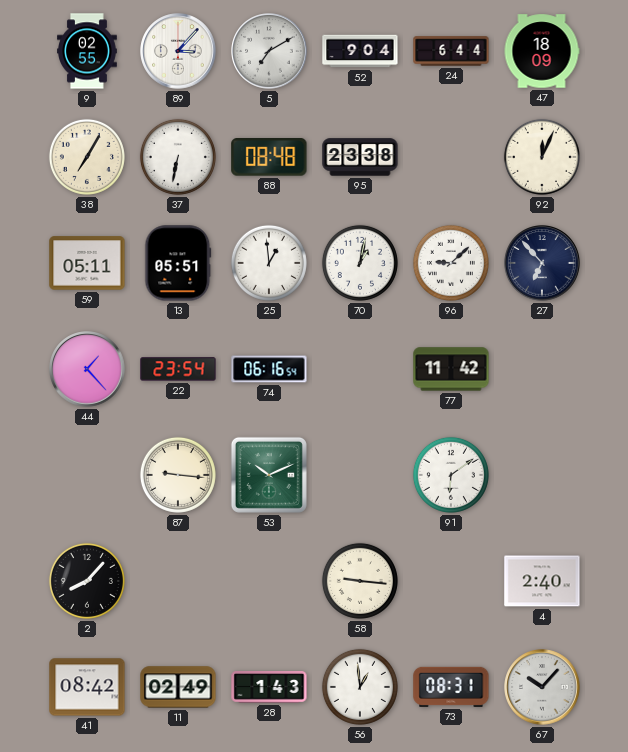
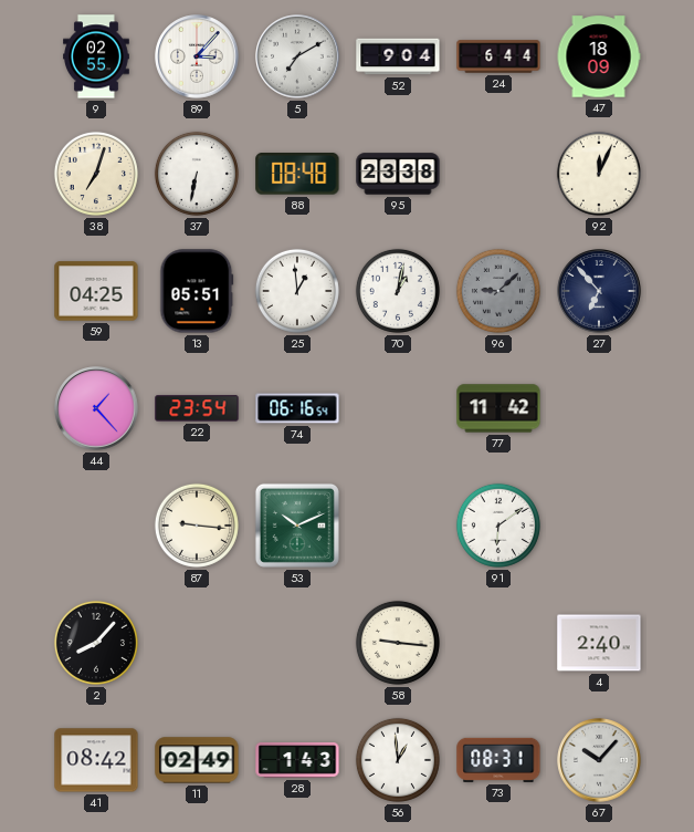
38: 7:05 -> 7:03
59: 05:11 -> 04:25
96 dial: white -> grey
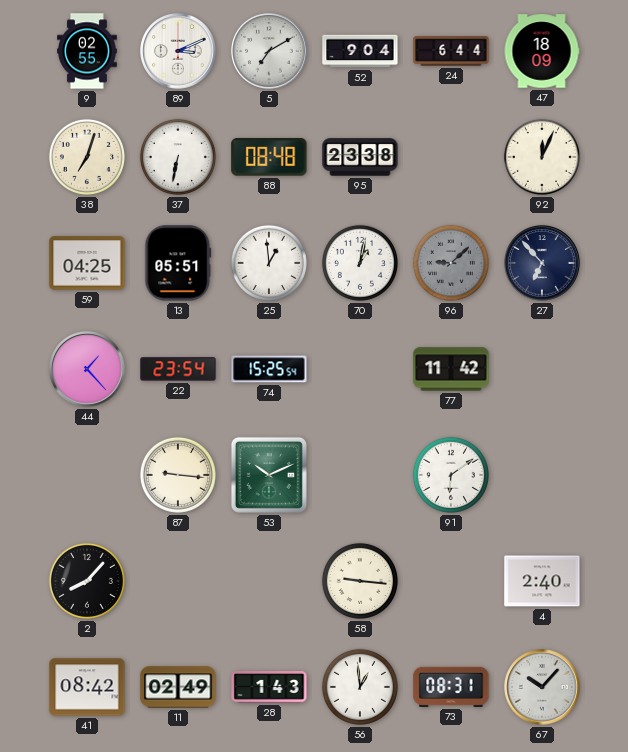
89: 3:07 -> 3:11
74: 06:16 -> 15:25
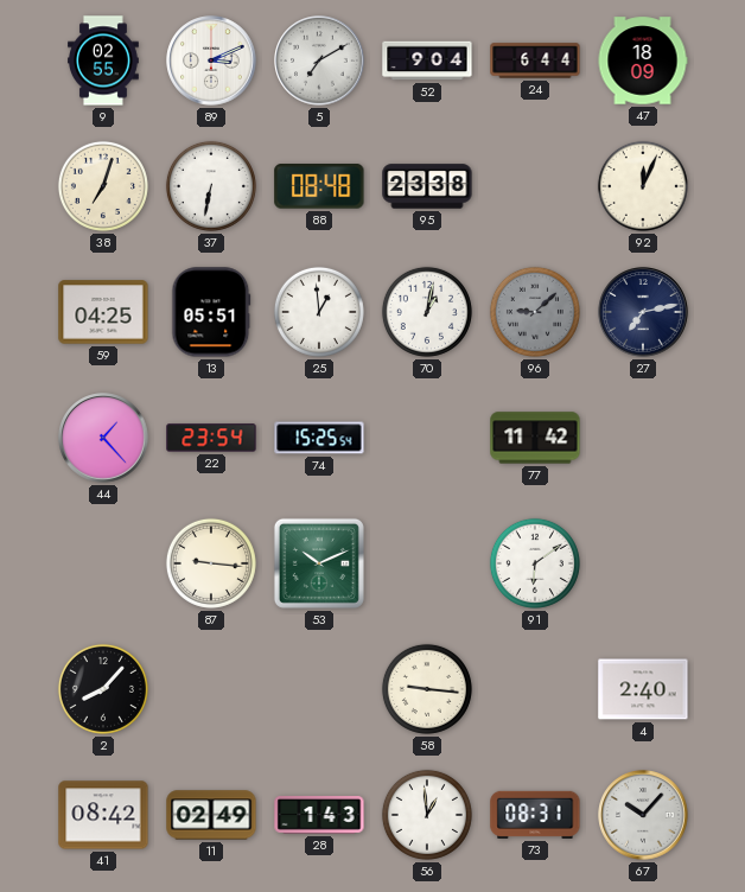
27: 6:53 -> 7:13
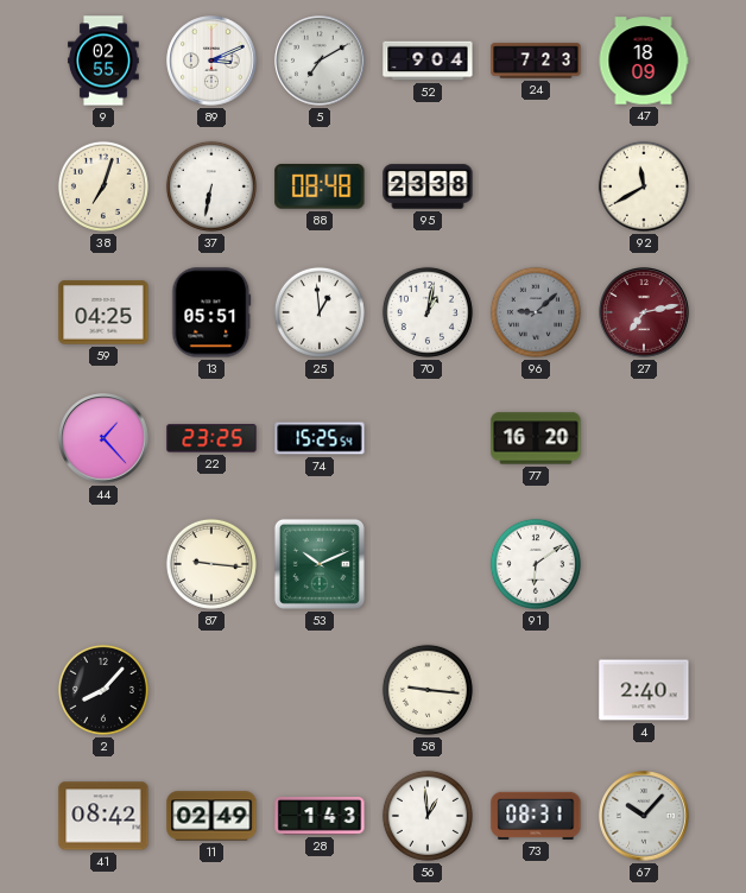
24: 6:44 -> 7:23
92: 12:04 -> 11:40
27 dial: navy -> burgundy
22: 23:54 -> 23:25
77: 11:42 -> 16:20
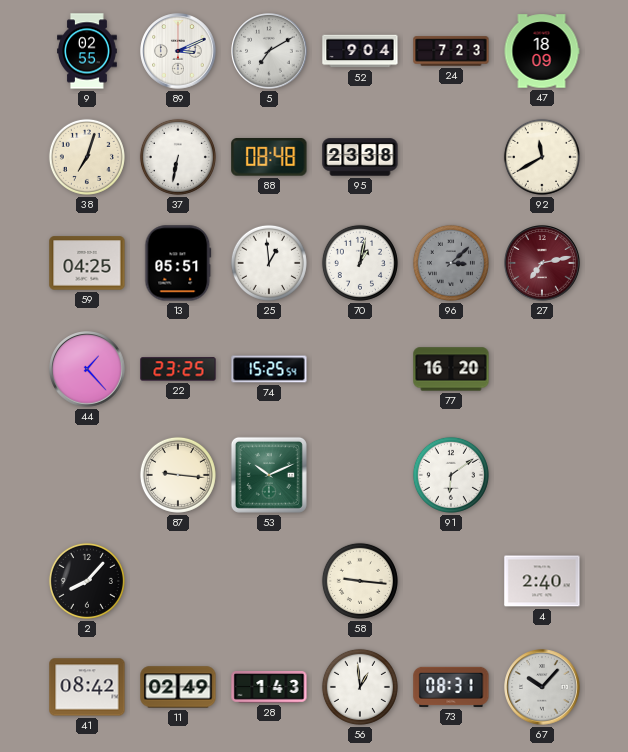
96: 9:08 -> 3:08
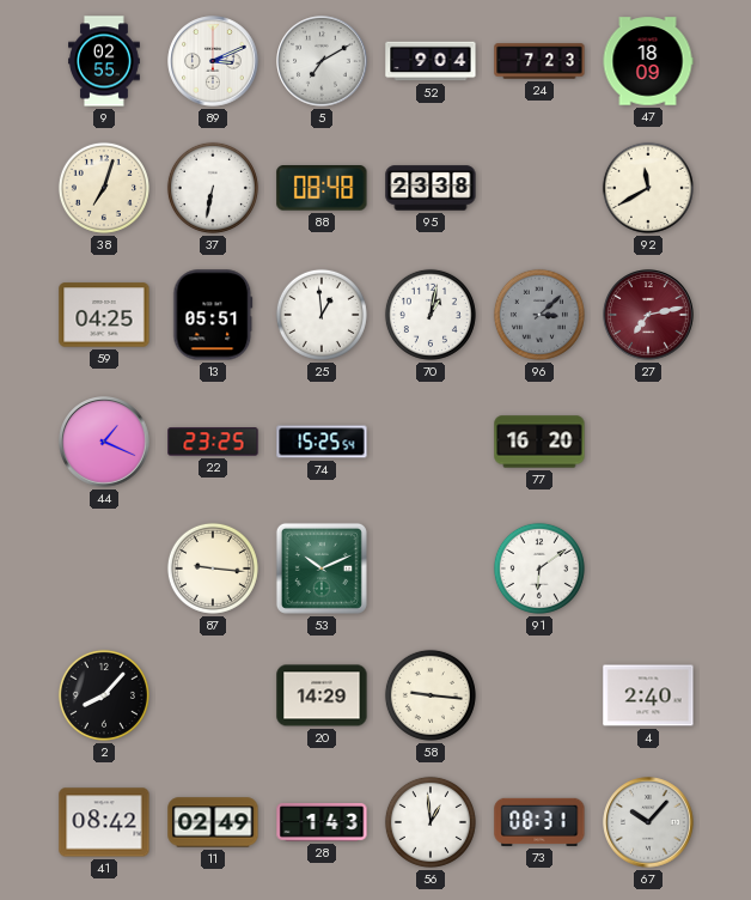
44: 1:23 -> 1:19
20: none -> 14:29
